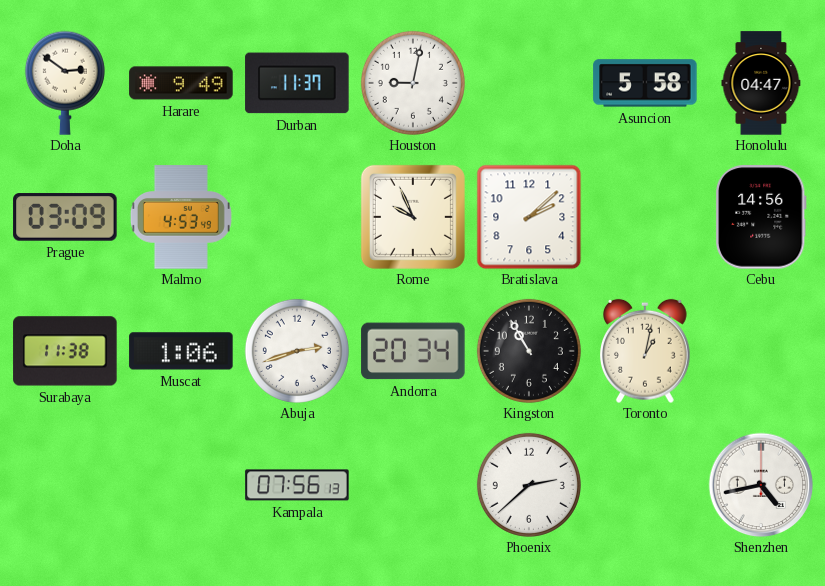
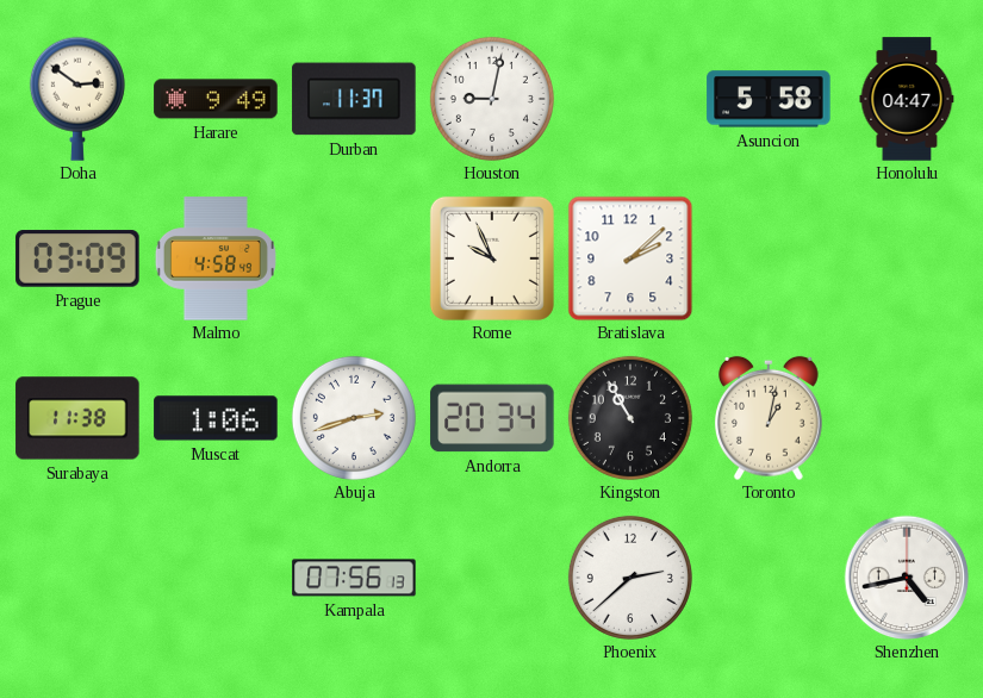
Malmo: 4:53 -> 4:58
Cebu: 14:56 -> none
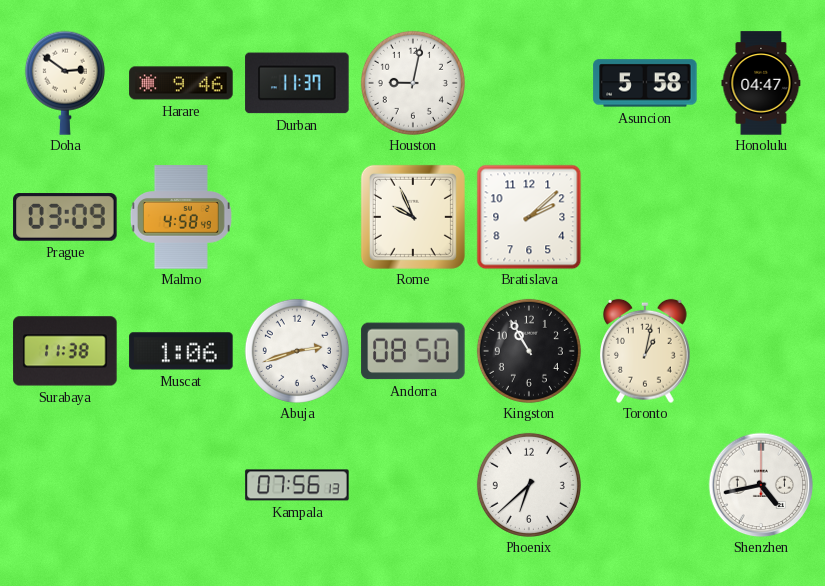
Harare: 9:49 -> 9:46
Andorra: 20:34 -> 08:50
Phoenix: 2:38 -> 6:38
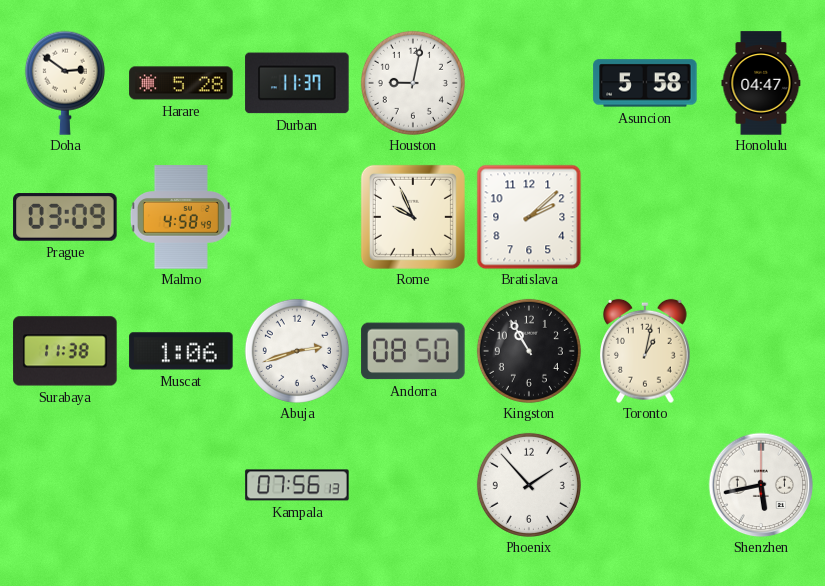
Harare: 9:46 -> 5:28
Phoenix: 6:38 -> 1:53
Shenzhen: 4:43 -> 5:43
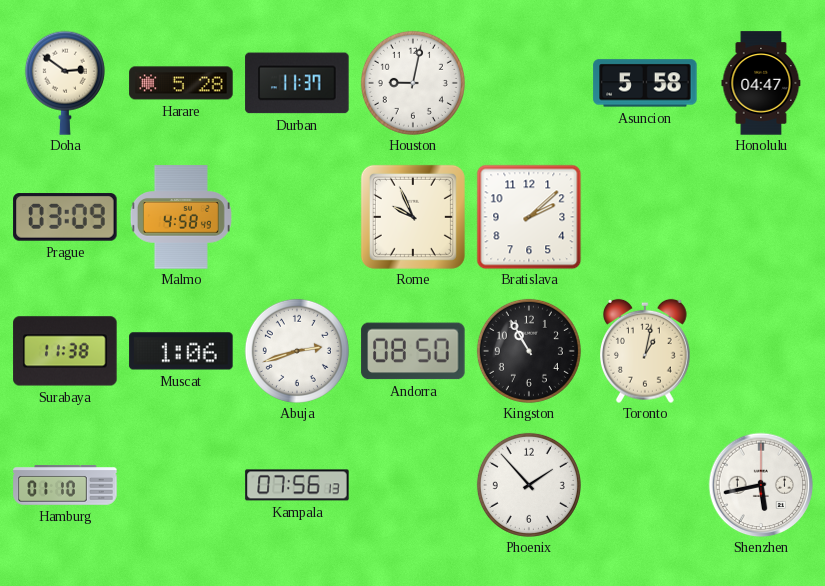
Hamburg: none -> 01:10
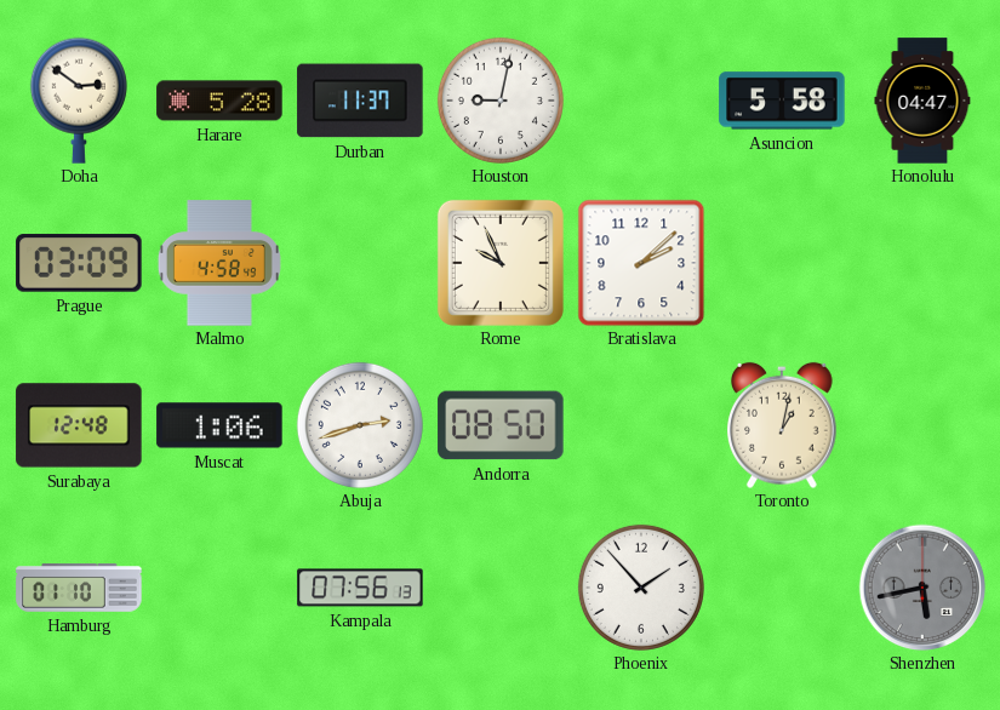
Surabaya: 11:38 -> 12:48
Kingston: 10:55 -> none
Shenzhen dial: white -> grey
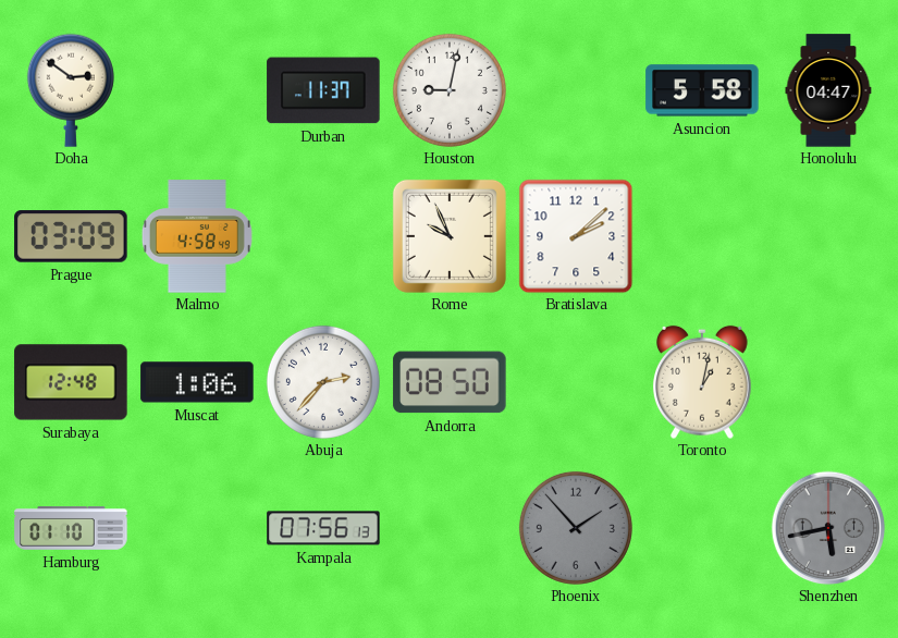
Harare: 5:28 -> none
Abuja: 2:42 -> 2:37
Phoenix dial: white -> grey
